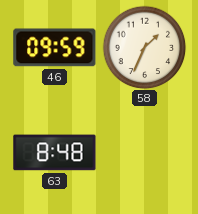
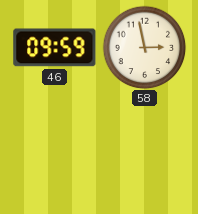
58: 1:34 -> 2:58
63: 8:48 -> none
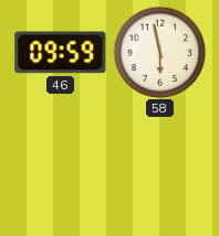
58: 2:58 -> 5:58
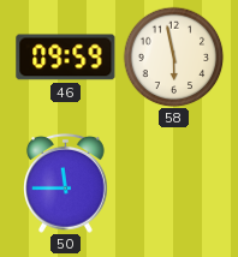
50: none -> 11:45
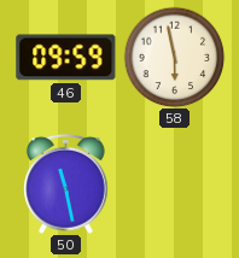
50: 11:45 -> 11:28
